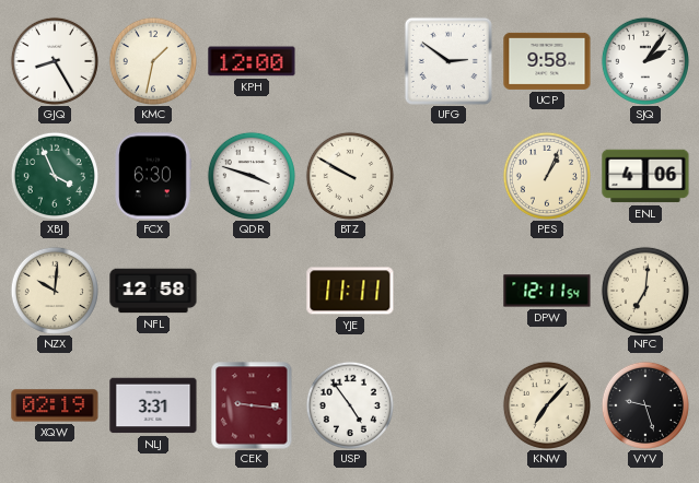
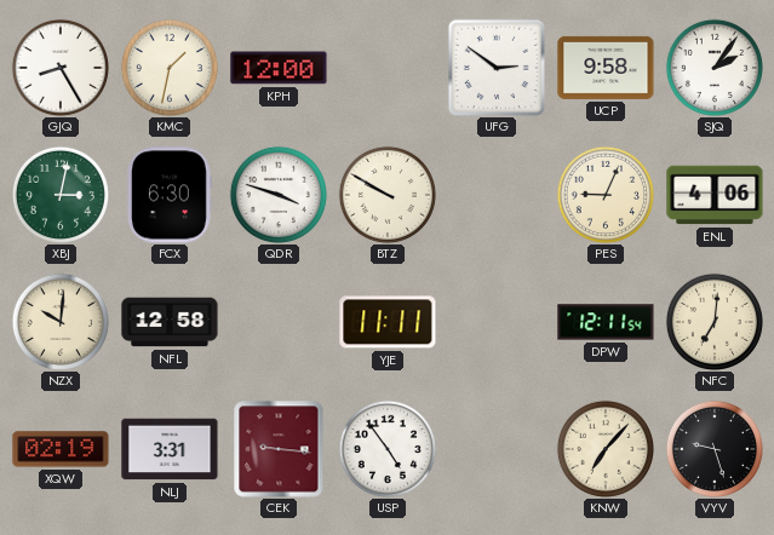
XBJ: 3:56 -> 3:02
PES: 1:04 -> 9:04
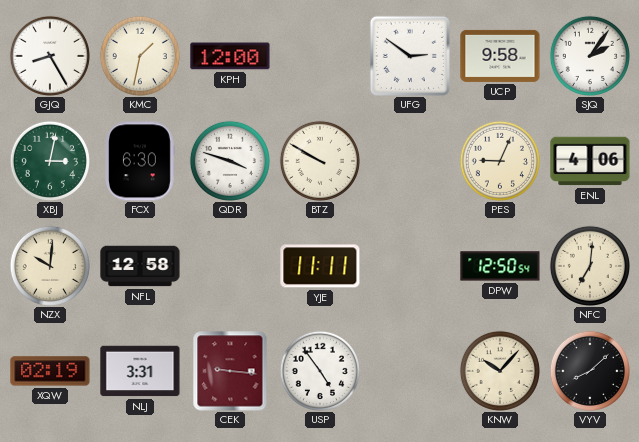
DPW: 12:11 -> 12:50
KNW: 7:07 -> 10:07
VYV: 9:27 -> 8:08
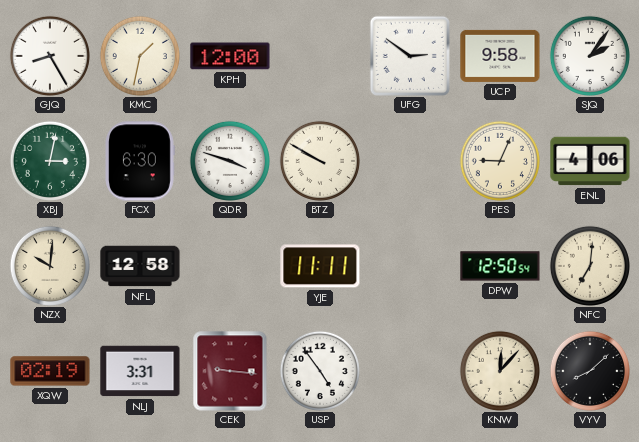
KNW: 10:07 -> 12:07
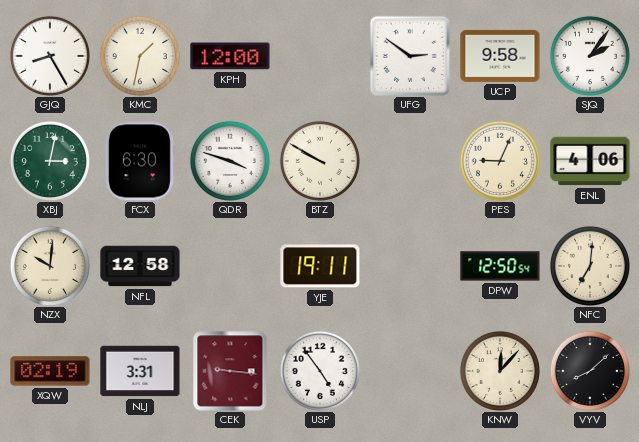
YJE: 11:11 -> 19:11
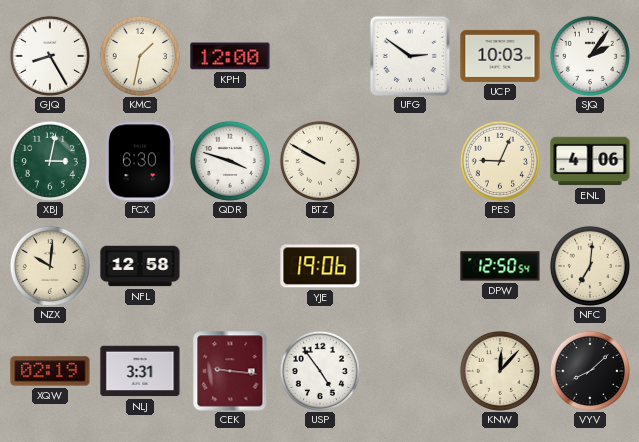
UCP: 9:58 -> 10:03
YJE: 19:11 -> 19:06
